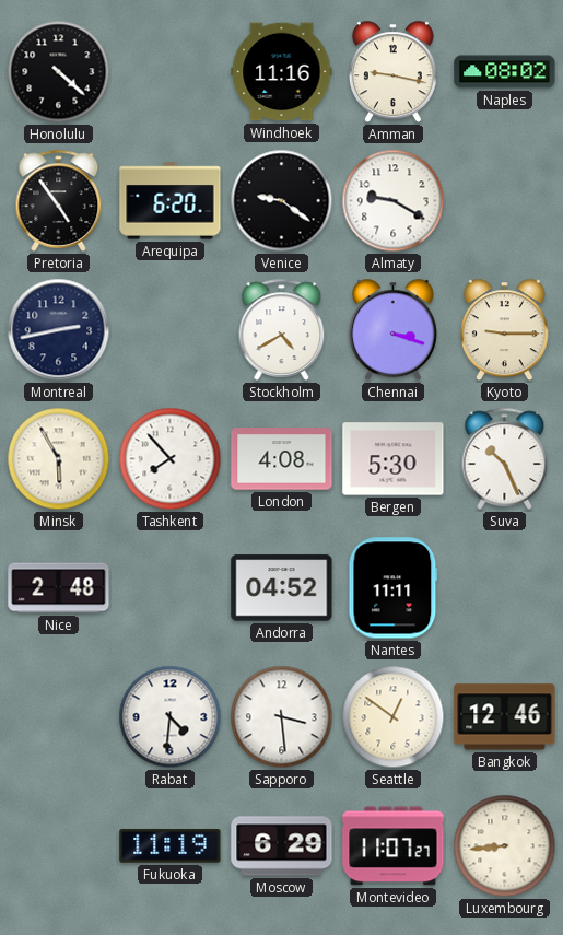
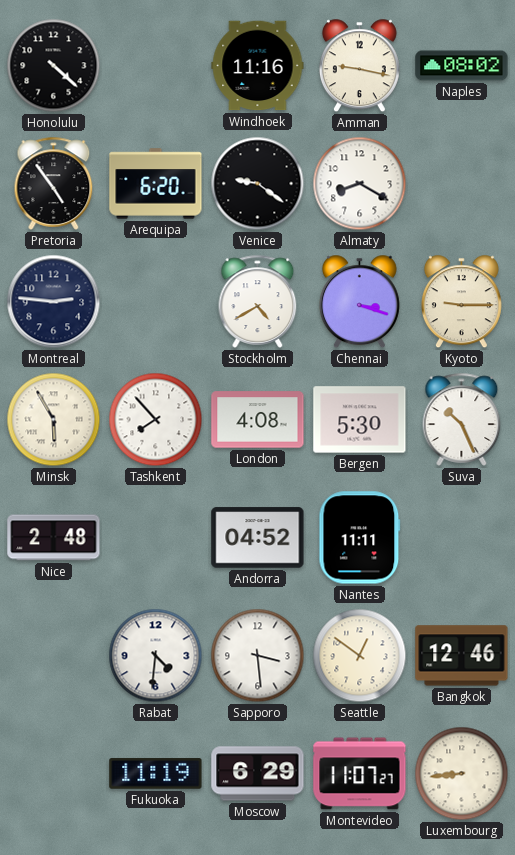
Almaty: 9:20 -> 8:20
Montreal: 2:43 -> 2:46
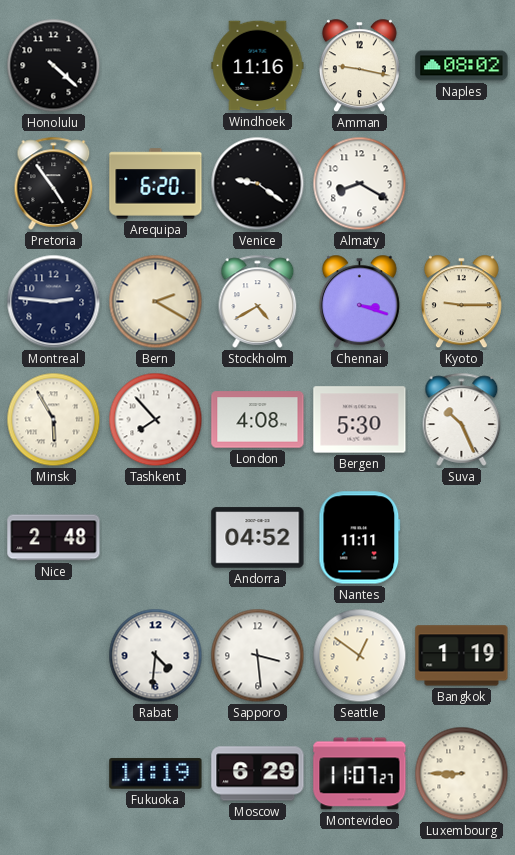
Bern: none -> 2:20
Bangkok: 12:46 -> 1:19
Luxembourg: 8:44 -> 8:45
